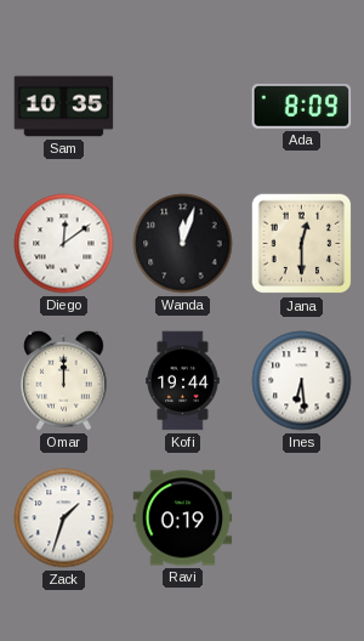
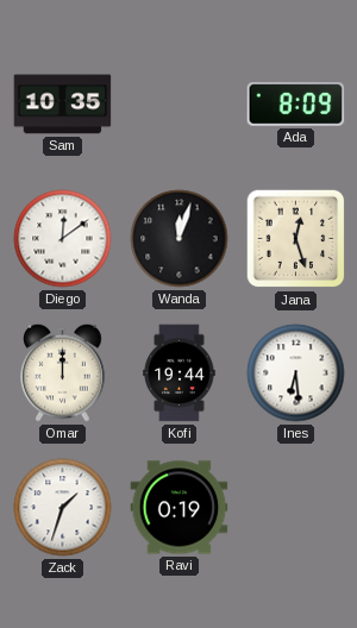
Jana: 12:30 -> 12:27
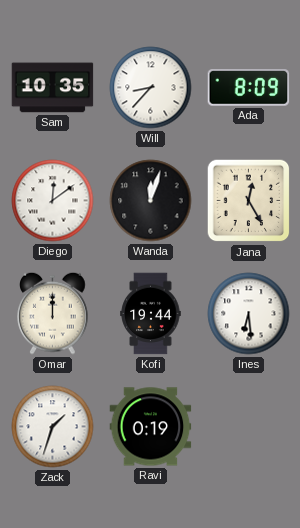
Will: none -> 8:37
Jana: 12:27 -> 12:25
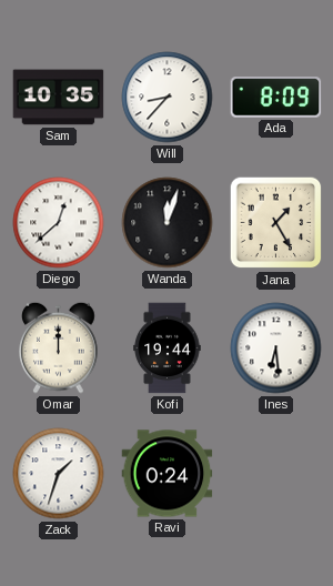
Diego: 12:09 -> 12:38
Jana: 12:25 -> 1:25
Ravi: 0:19 -> 0:24
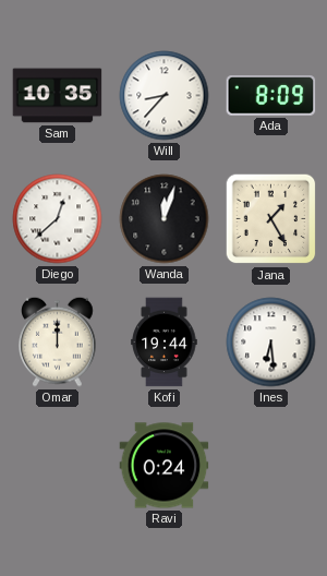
Zack: 1:33 -> none
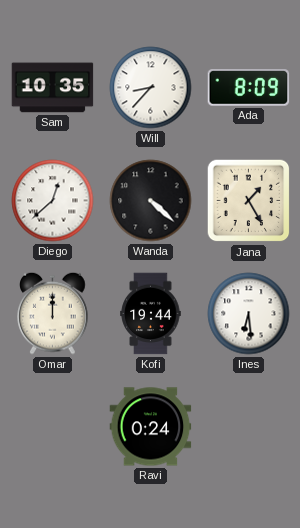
Wanda: 12:03 -> 4:22
